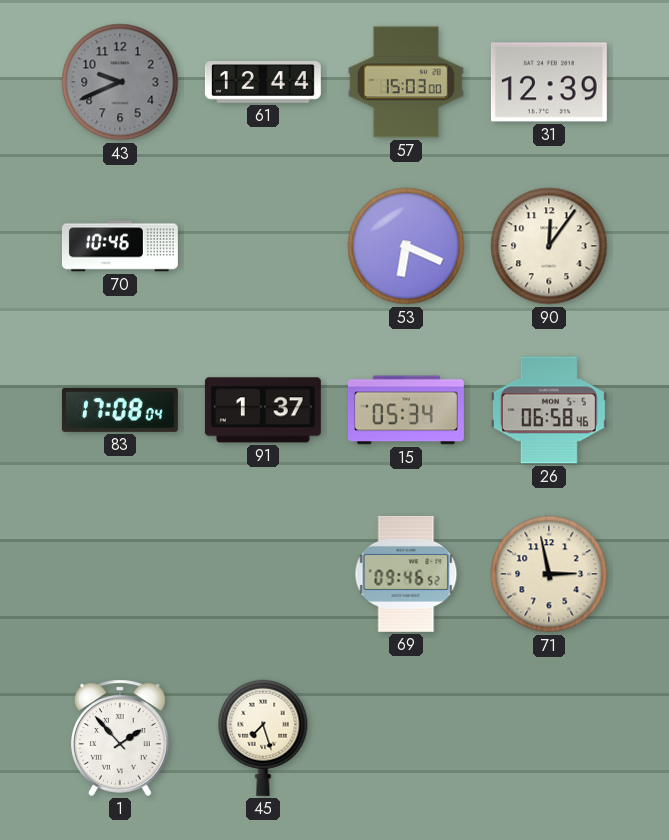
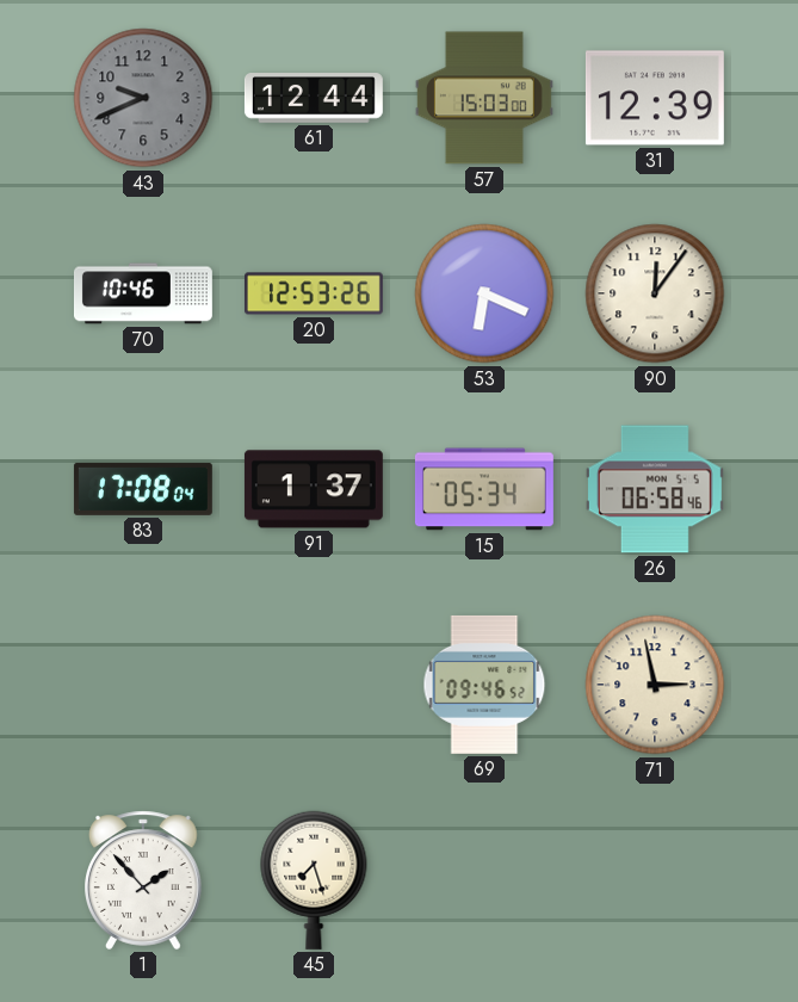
20: none -> 12:53
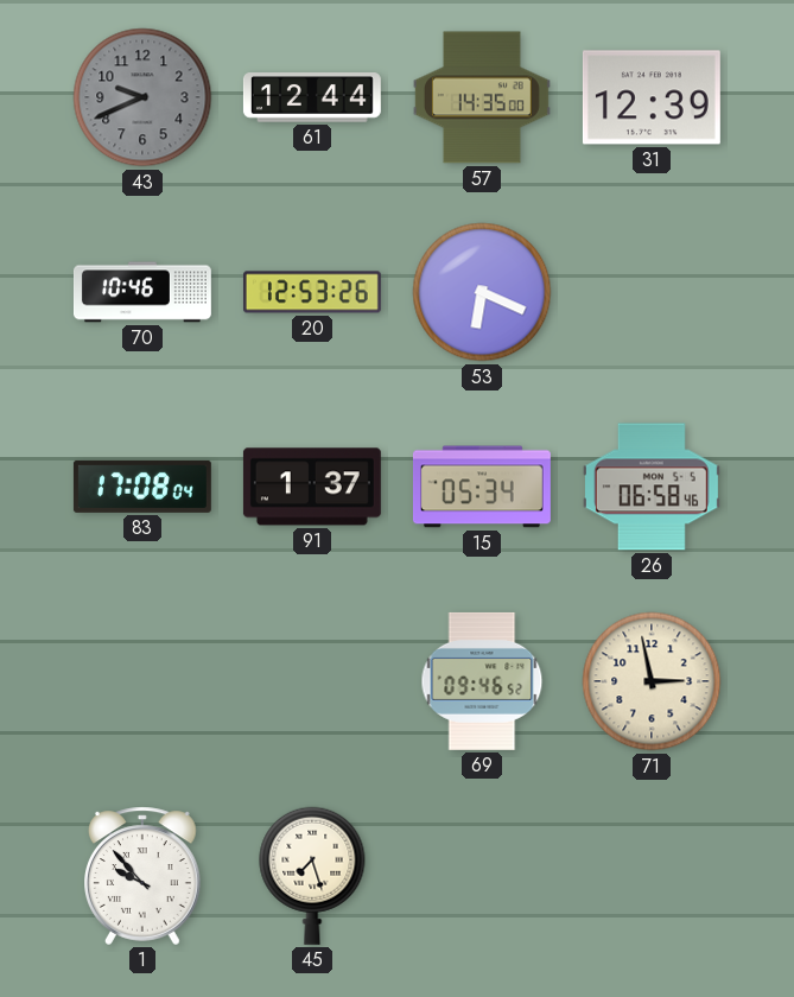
57: 15:03 -> 14:35
90: 12:06 -> none
1: 1:53 -> 9:53
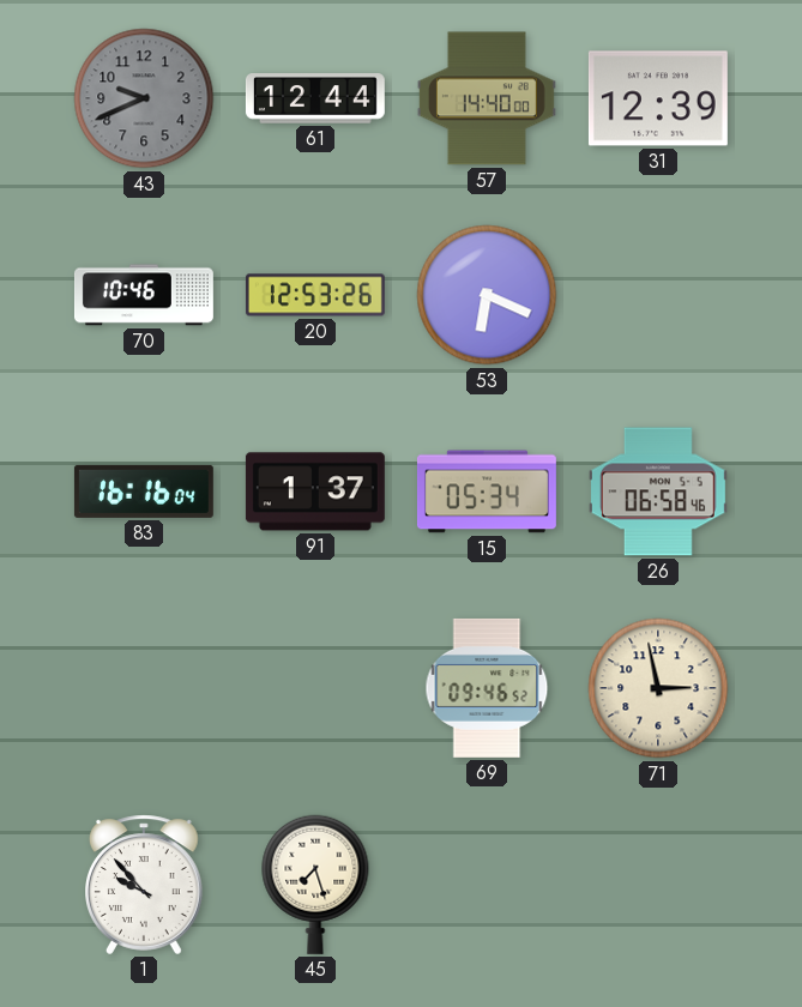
57: 14:35 -> 14:40
83: 17:08 -> 16:16
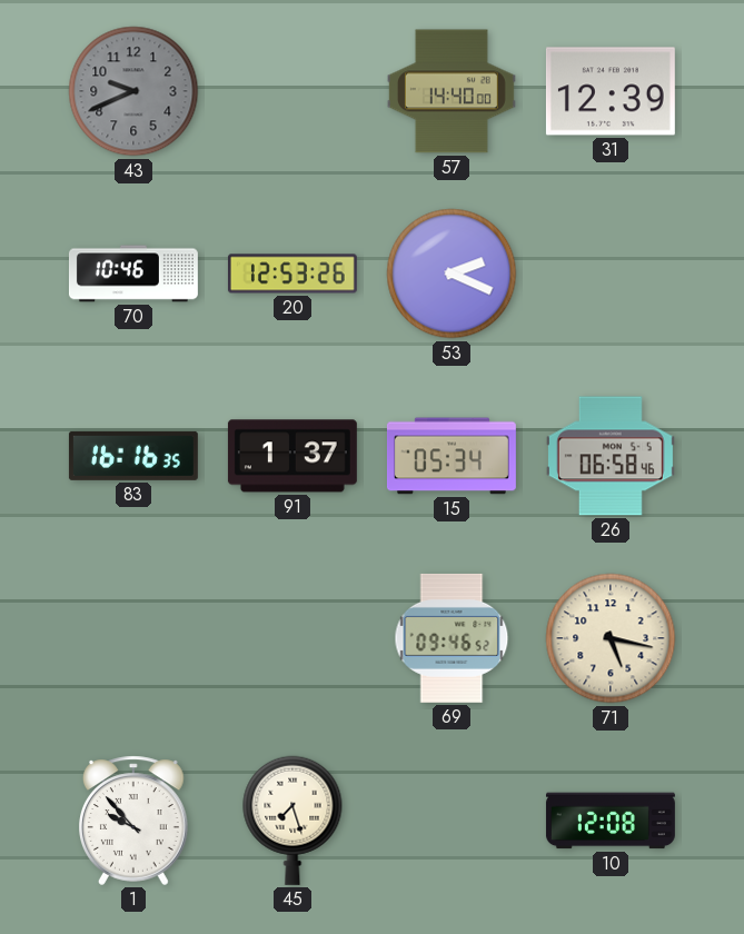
61: 12:44 -> none
53: 6:19 -> 2:19
83: 16:16:04 -> 16:16:35
71: 2:58 -> 5:17
10: none -> 12:08
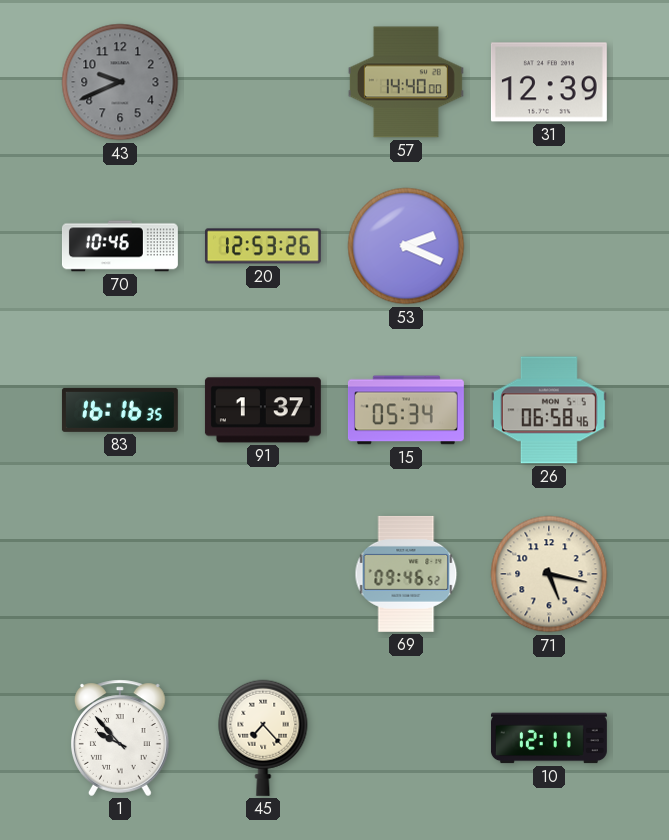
45: 7:27 -> 7:23
10: 12:08 -> 12:11
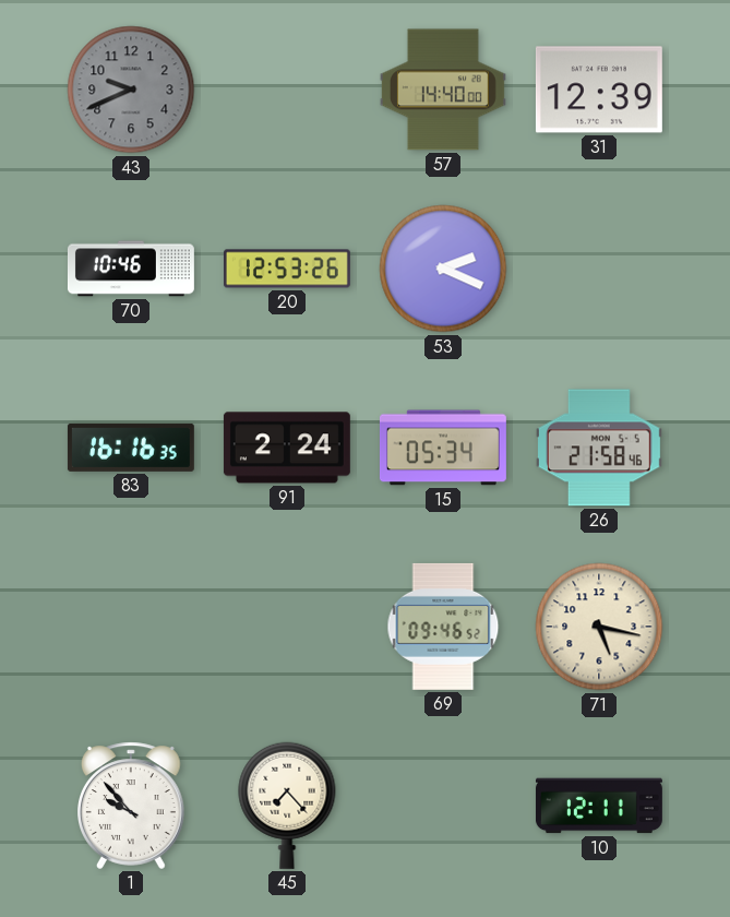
91: 1:37 -> 2:24
26: 06:58 -> 21:58
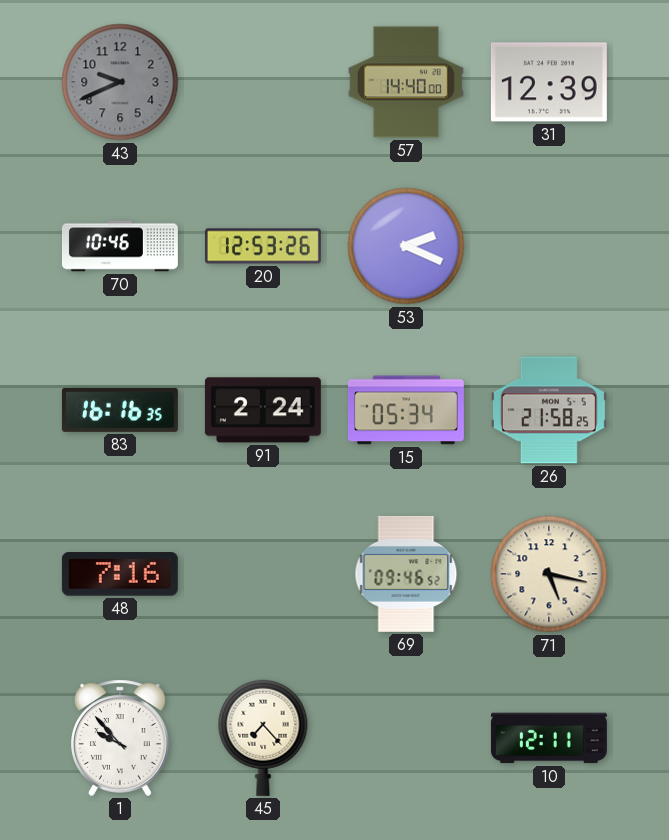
26: 21:58:46 -> 21:58:25
48: none -> 7:16
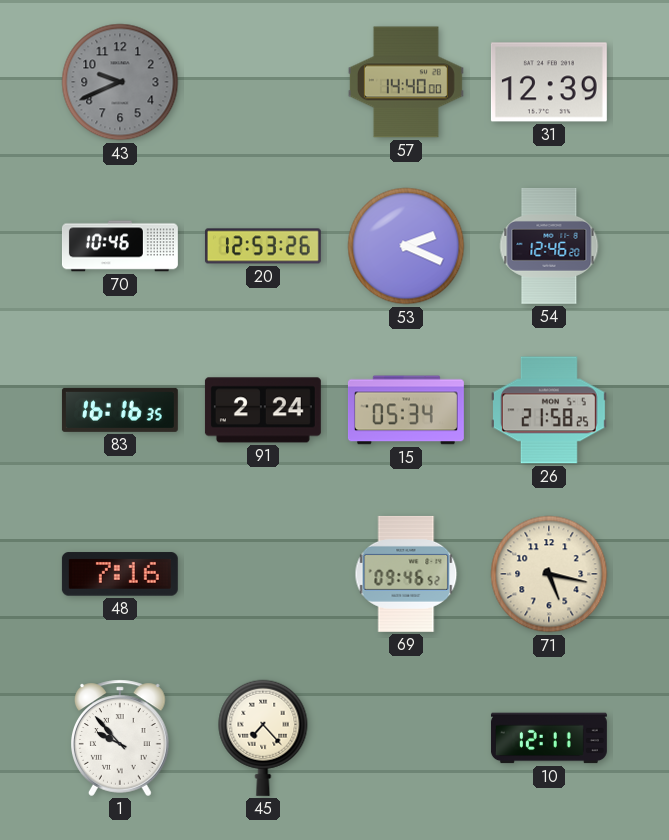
54: none -> 12:46
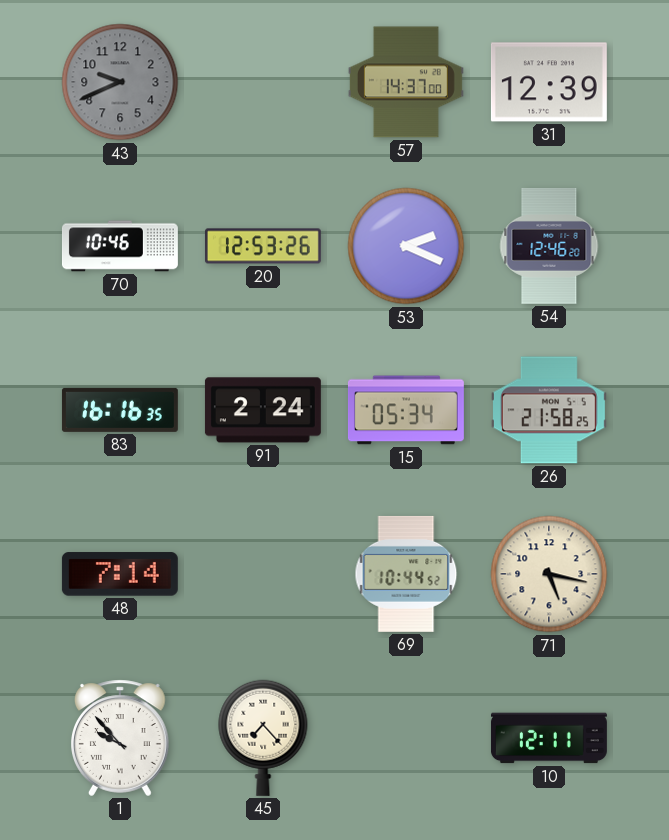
57: 14:40 -> 14:37
48: 7:16 -> 7:14
69: 09:46 -> 10:44
